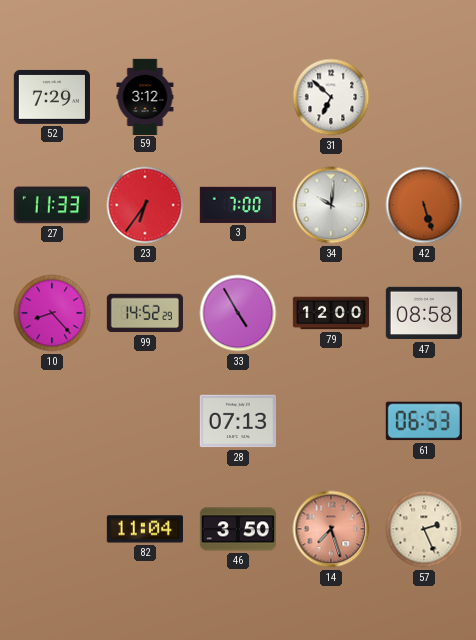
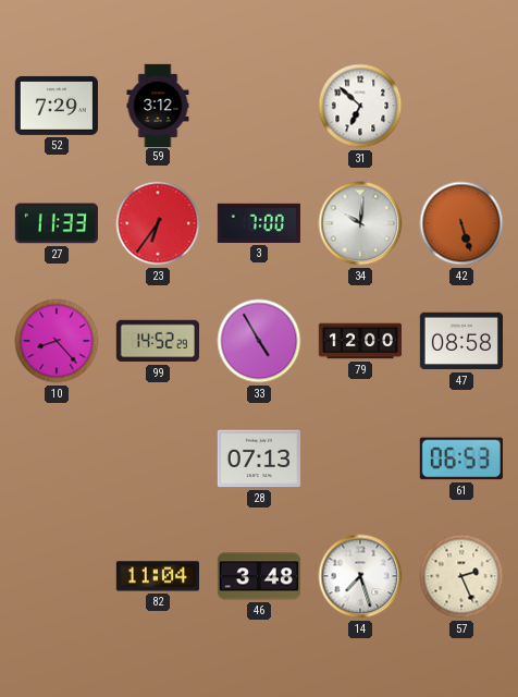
46: 3:50 -> 3:48
14 dial: salmon -> white
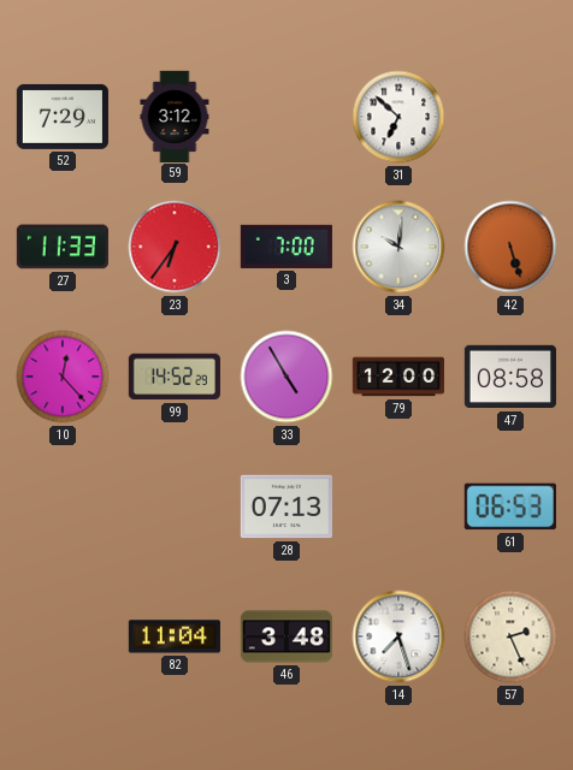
10: 8:23 -> 12:23
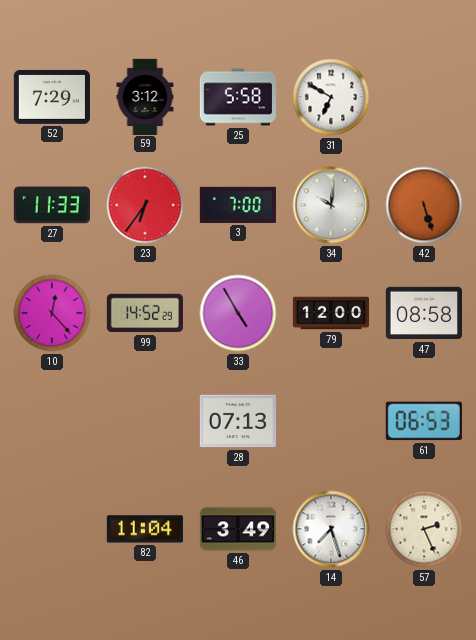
25: none -> 5:58
31: 6:52 -> 6:50
46: 3:48 -> 3:49
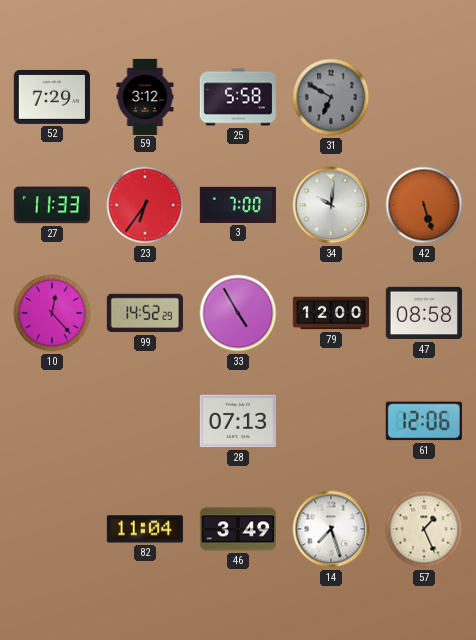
31 dial: white -> grey
61: 06:53 -> 12:06
57: 2:26 -> 1:26
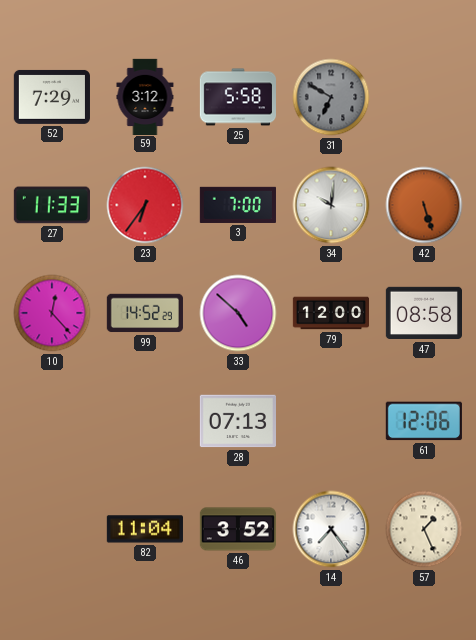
33: 4:55 -> 4:52
46: 3:49 -> 3:52
14: 7:27 -> 7:24
